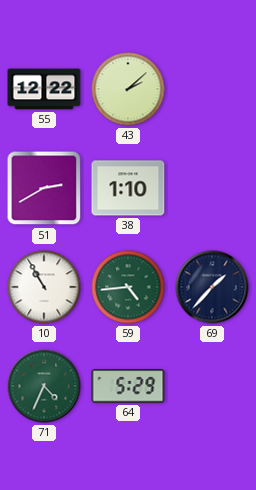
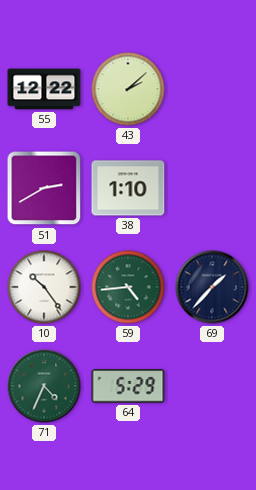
10: 10:55 -> 10:24
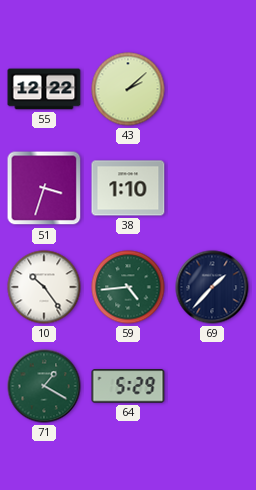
51: 2:40 -> 3:33
71: 4:34 -> 1:20
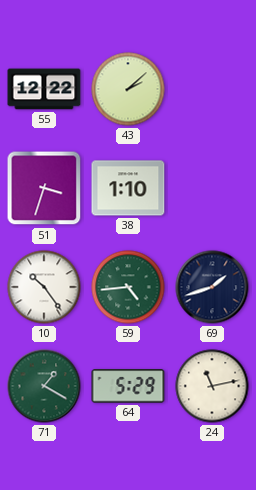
69: 1:37 -> 1:42
24: none -> 11:13
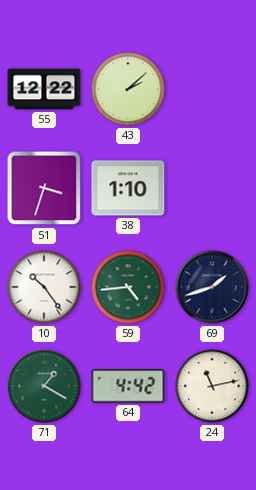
64: 5:29 -> 4:42
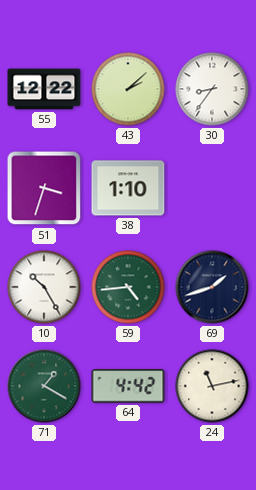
30: none -> 8:36
10: 10:24 -> 10:25
